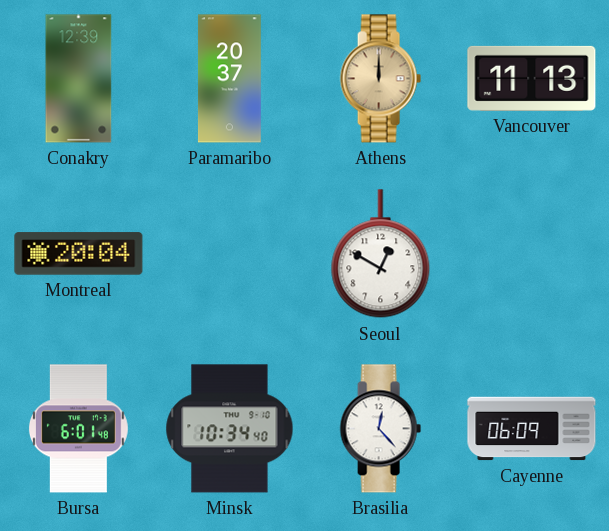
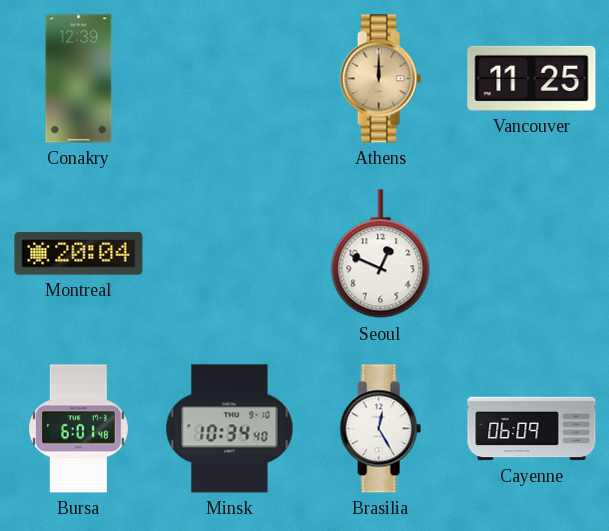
Paramaribo: 20:37 -> none
Vancouver: 11:13 -> 11:25
Seoul: 12:50 -> 12:49
Brasilia: 12:23 -> 12:25
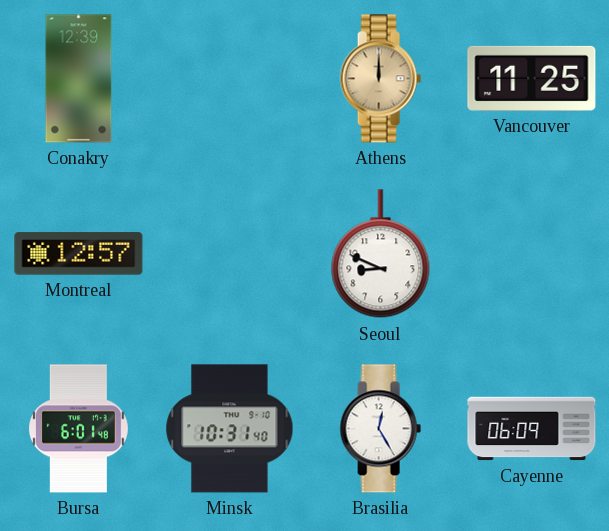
Montreal: 20:04 -> 12:57
Seoul: 12:49 -> 8:49
Minsk: 10:34 -> 10:31
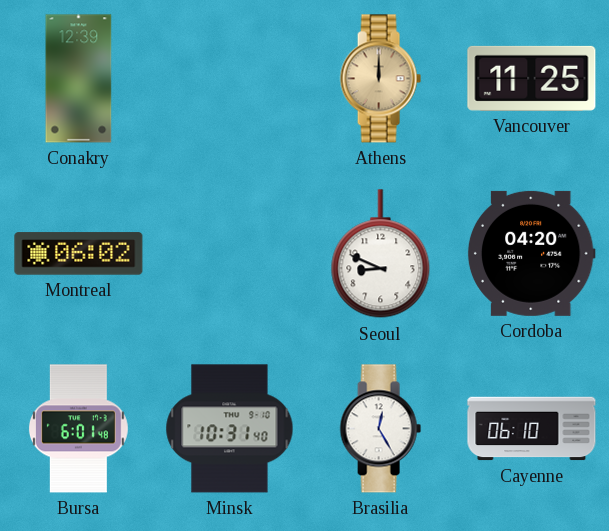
Montreal: 12:57 -> 06:02
Cordoba: none -> 04:20
Cayenne: 06:09 -> 06:10
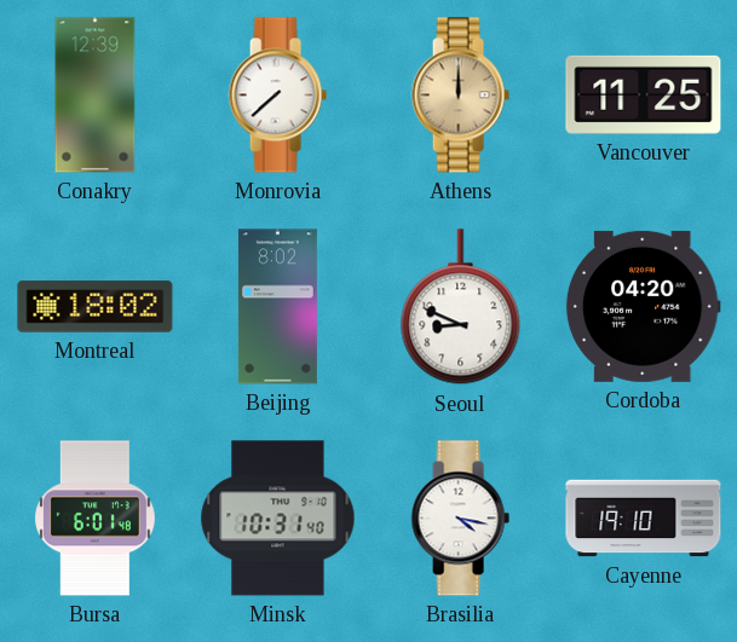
Monrovia: none -> 7:38
Montreal: 06:02 -> 18:02
Beijing: none -> 8:02
Brasilia: 12:25 -> 4:17
Cayenne: 06:10 -> 19:10
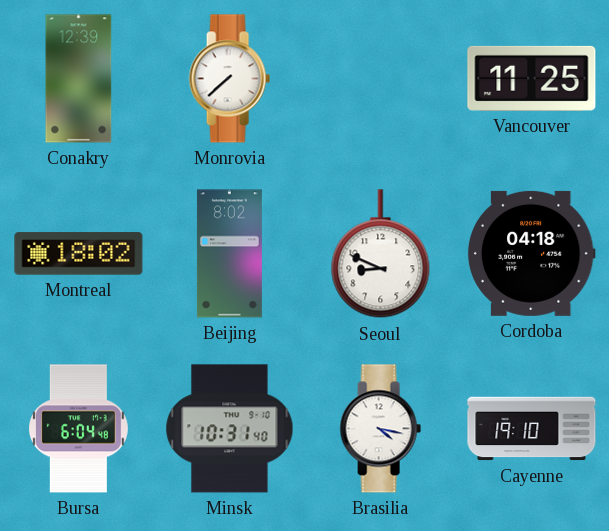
Athens: 12:00 -> none
Cordoba: 04:20 -> 04:18
Bursa: 6:01 -> 6:04
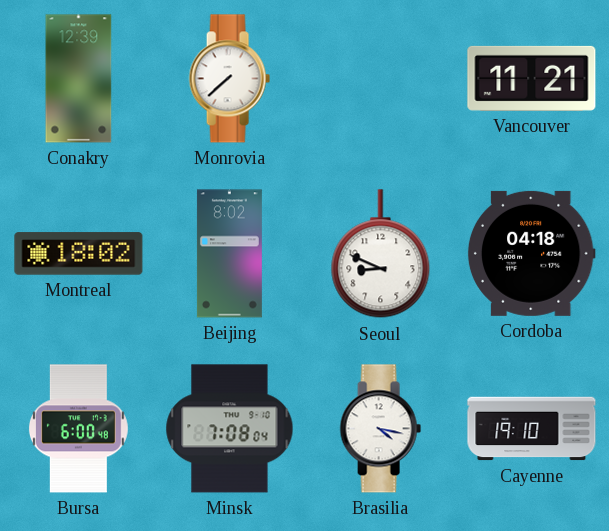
Vancouver: 11:25 -> 11:21
Bursa: 6:04 -> 6:00
Minsk: 10:31 -> 7:08
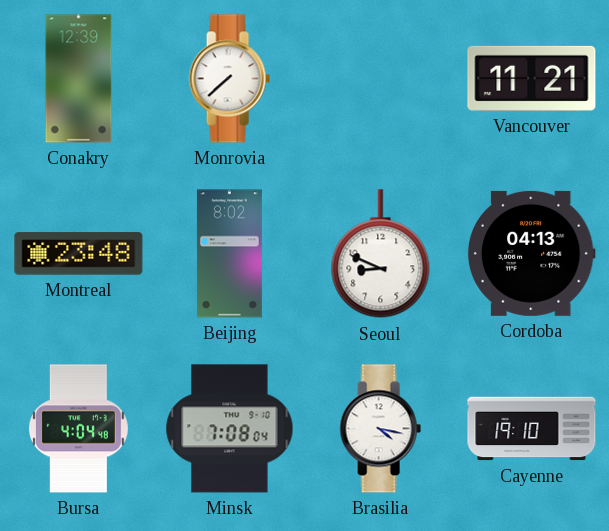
Montreal: 18:02 -> 23:48
Cordoba: 04:18 -> 04:13
Bursa: 6:00 -> 4:04
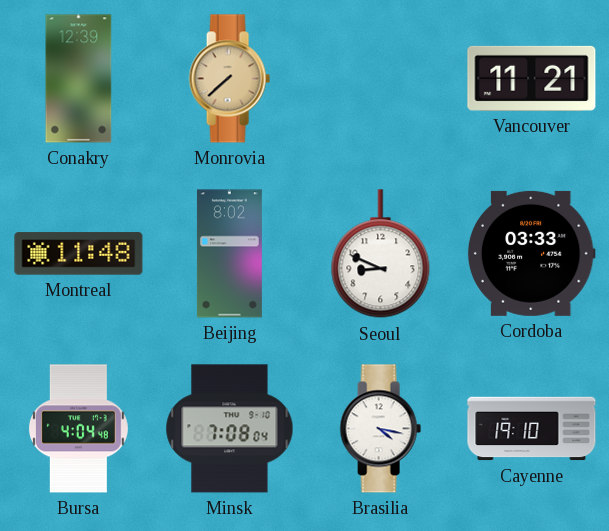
Monrovia dial: white -> champagne
Montreal: 23:48 -> 11:48
Cordoba: 04:13 -> 03:33
